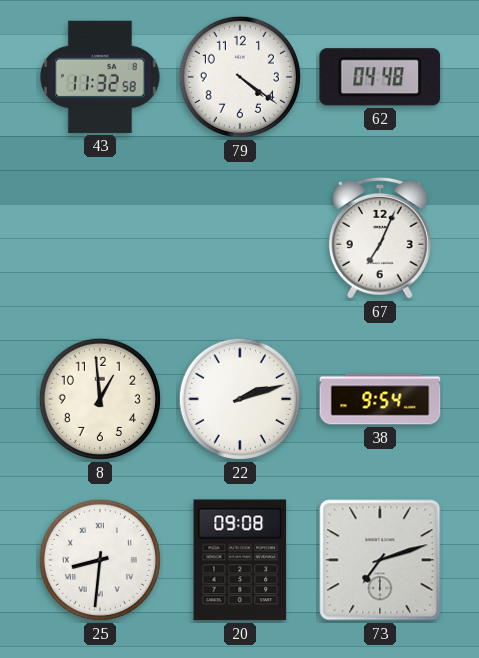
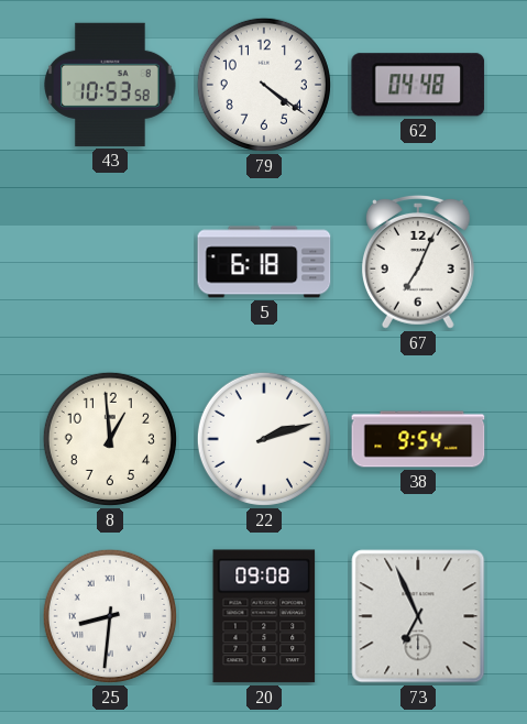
43: 11:32 -> 10:53
5: none -> 6:18
73: 7:12 -> 6:56
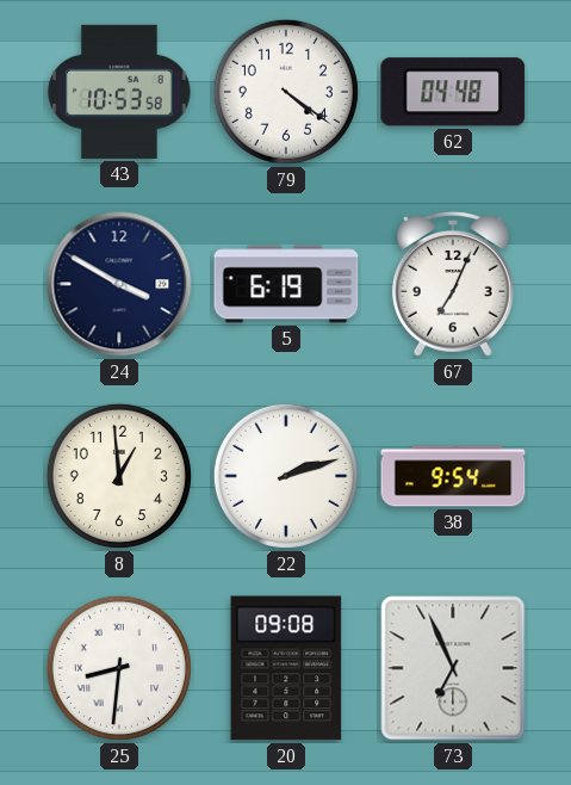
24: none -> 3:50
5: 6:18 -> 6:19
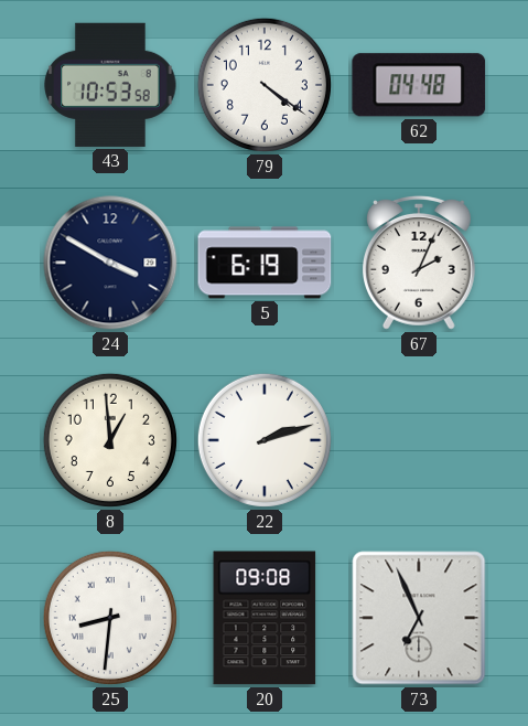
67: 7:04 -> 2:04
38: 9:54 -> none
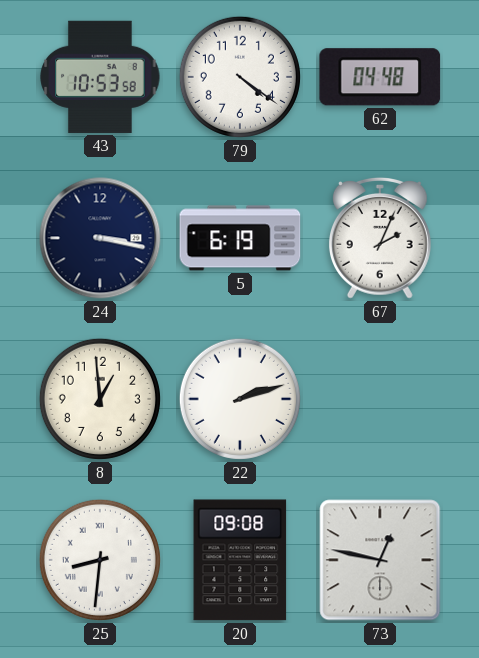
24: 3:50 -> 3:17
73: 6:56 -> 12:47
